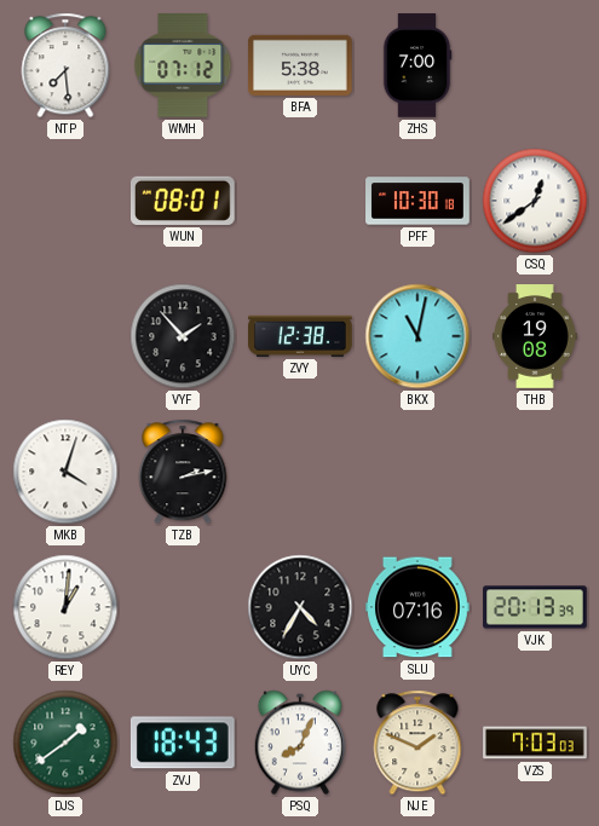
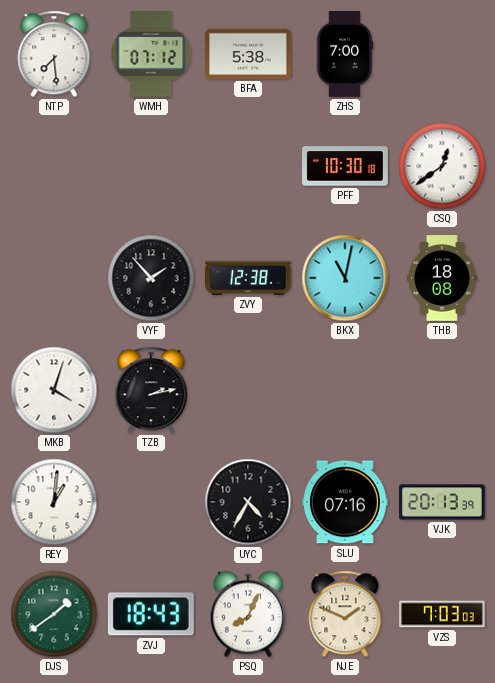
WUN: 08:01 -> none
THB: 19:08 -> 18:08
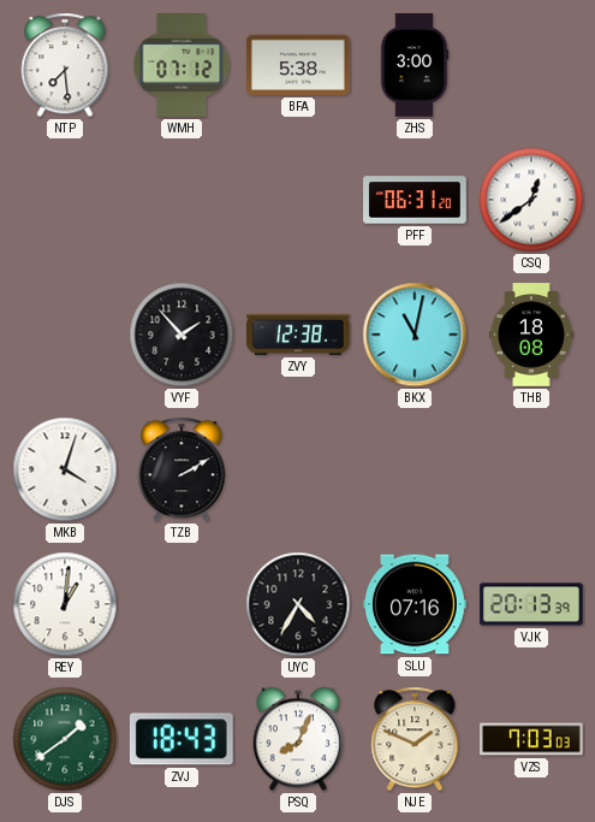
ZHS: 7:00 -> 3:00
PFF: 10:30 -> 06:31
TZB: 2:13 -> 2:10
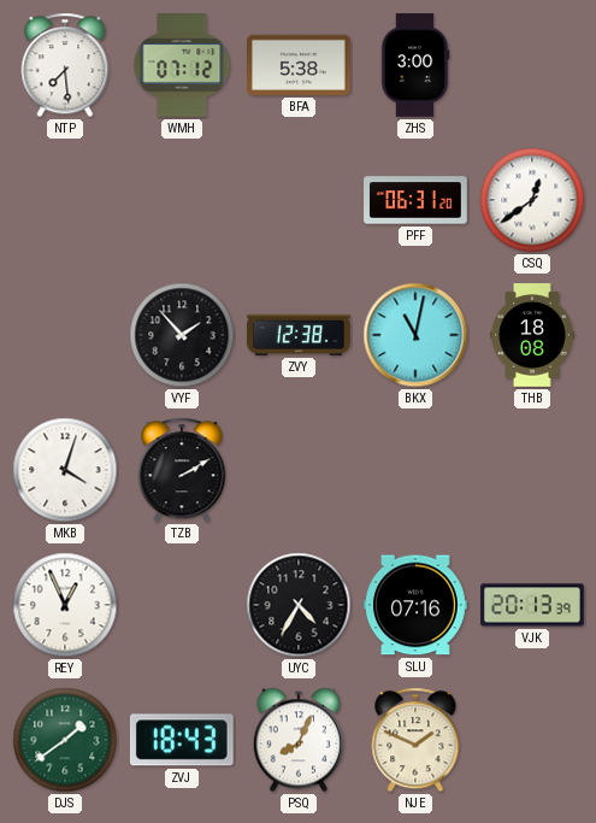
REY: 1:01 -> 12:56
VZS: 7:03 -> none
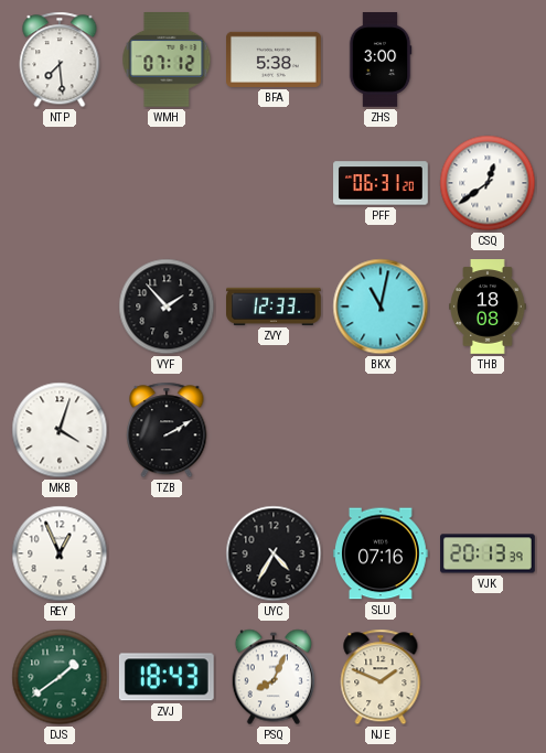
ZVY: 12:38 -> 12:33
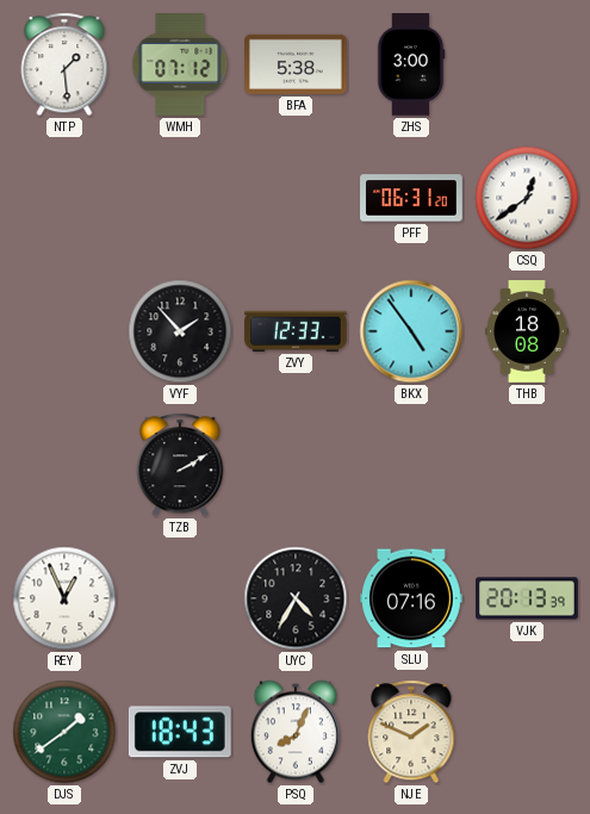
NTP: 7:29 -> 1:29
BKX: 11:02 -> 4:54
MKB: 4:03 -> none
